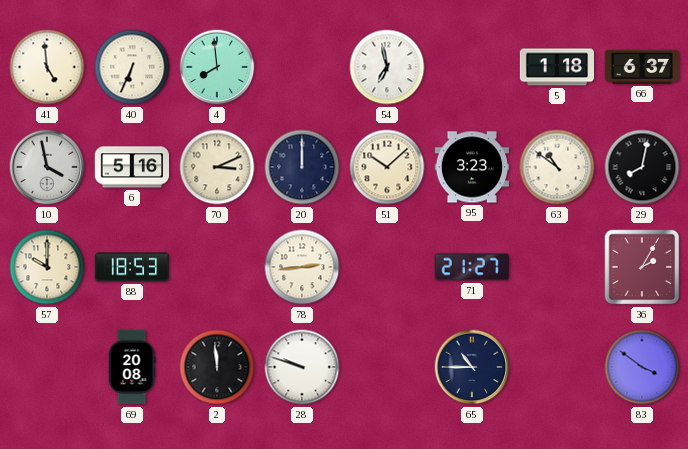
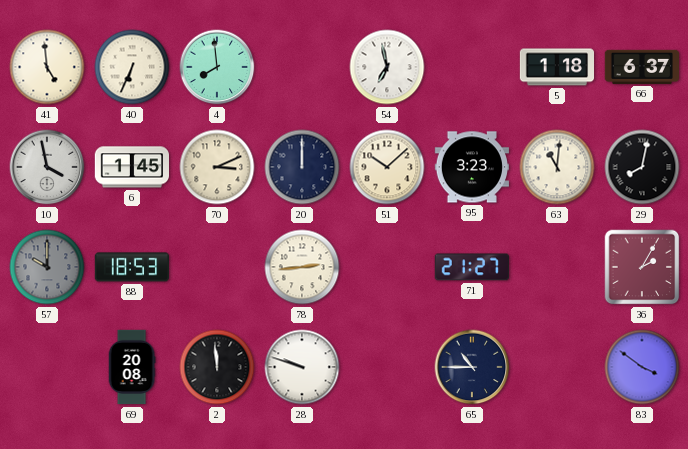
6: 5:16 -> 1:45
63: 10:51 -> 11:01
57 dial: cream -> grey
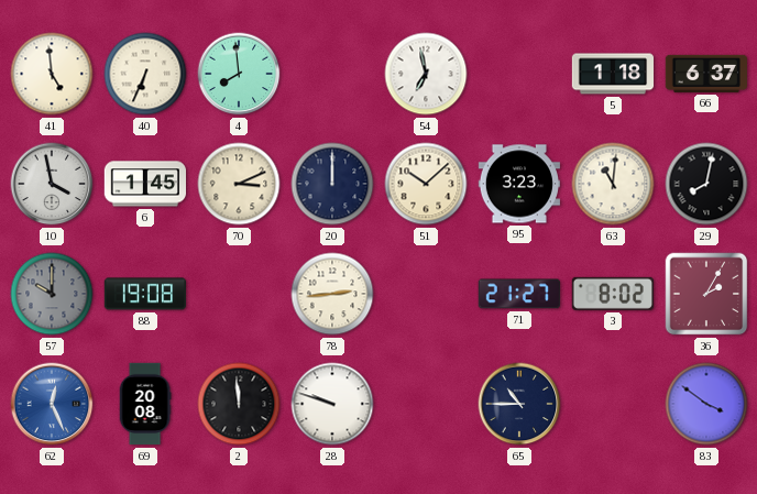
88: 18:53 -> 19:08
3: none -> 8:02
62: none -> 12:26
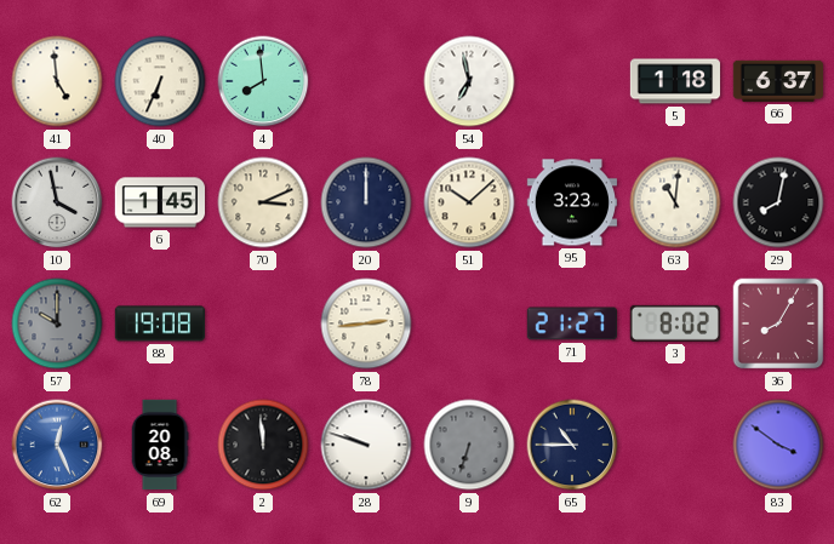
36: 2:05 -> 8:05
9: none -> 6:33
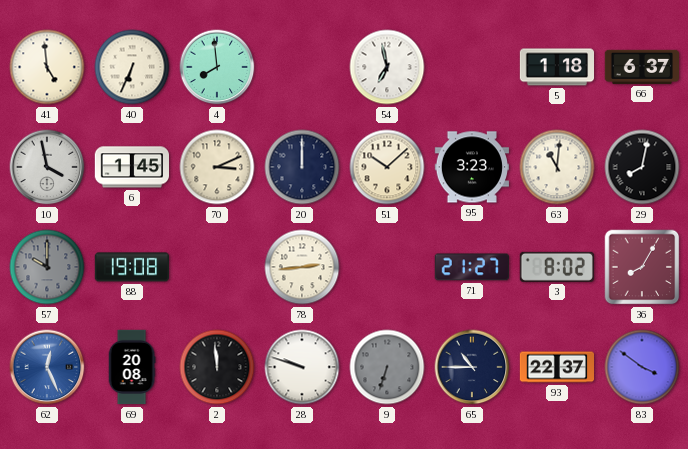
93: none -> 22:37
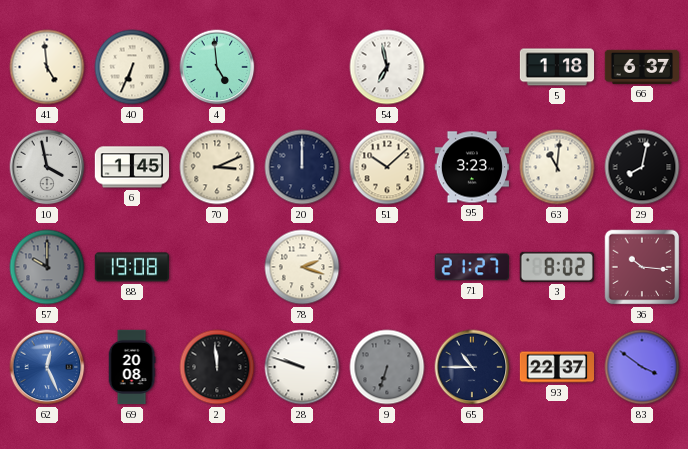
4: 7:59 -> 4:59
78: 2:44 -> 2:18
36: 8:05 -> 10:16
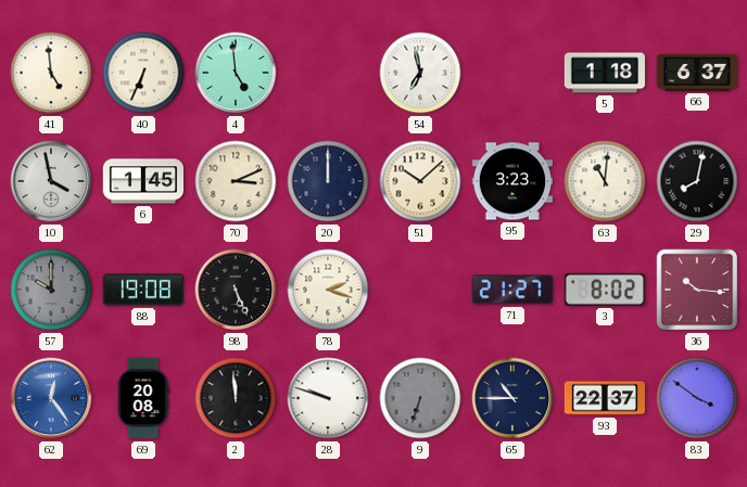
98: none -> 5:26
62: 12:26 -> 12:24
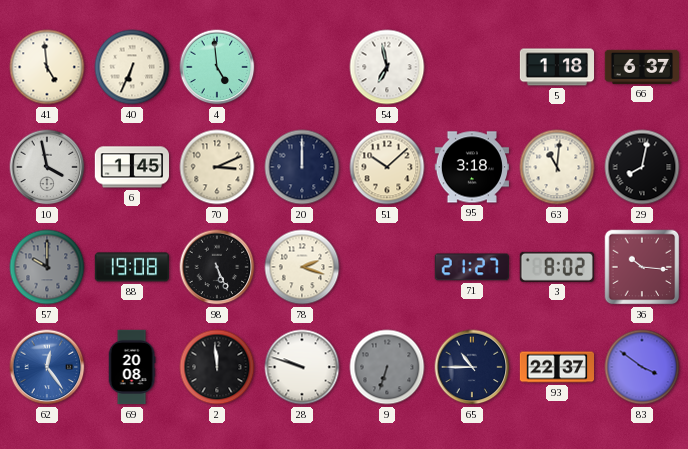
95: 3:23 -> 3:18
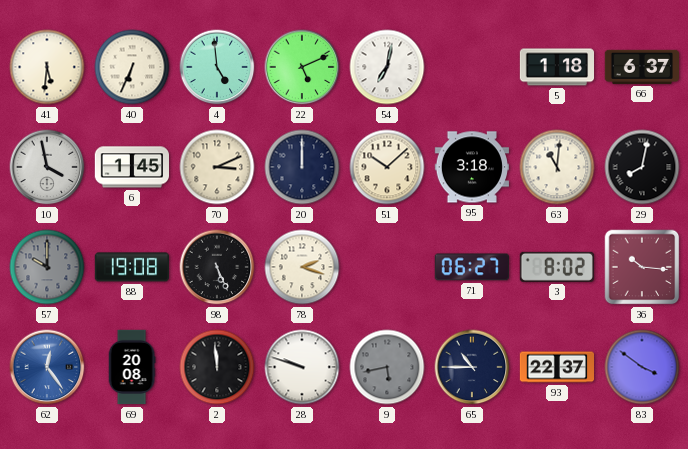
41: 4:59 -> 5:31
22: none -> 5:11
54: 6:58 -> 7:02
71: 21:27 -> 06:27
9: 6:33 -> 5:43
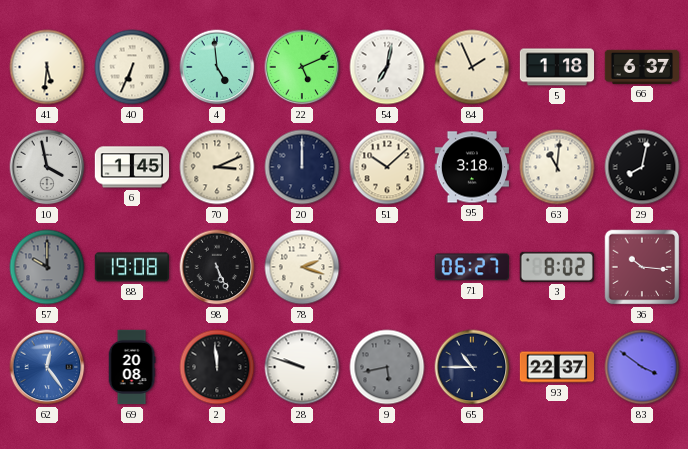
84: none -> 1:56
